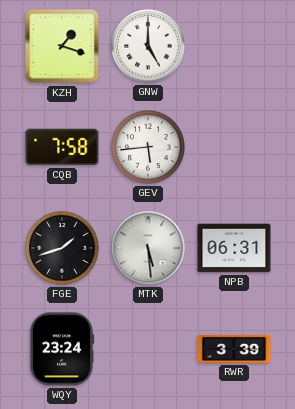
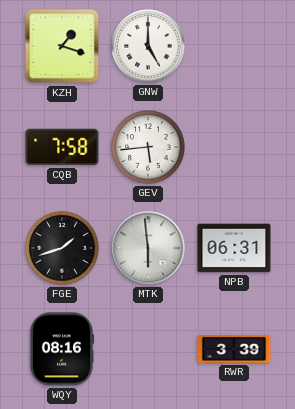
MTK: 5:29 -> 5:59
WQY: 23:24 -> 08:16
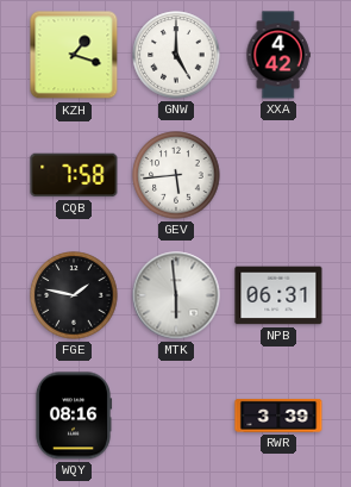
XXA: none -> 4:42
FGE: 1:42 -> 1:47
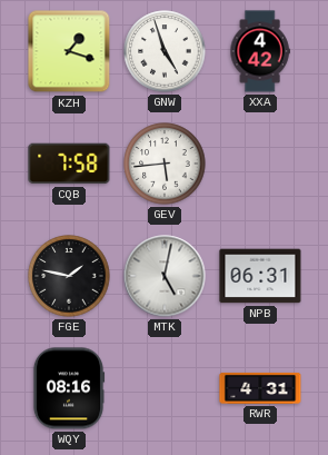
GNW: 5:00 -> 4:57
MTK: 5:59 -> 5:02
RWR: 3:39 -> 4:31
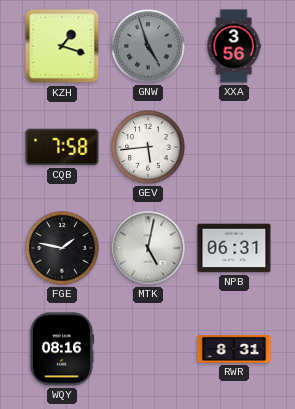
GNW dial: white -> grey
XXA: 4:42 -> 3:56
RWR: 4:31 -> 8:31
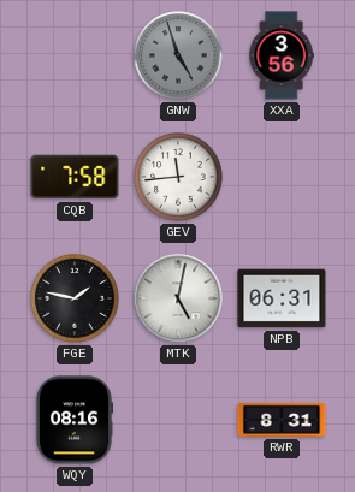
KZH: 1:18 -> none
GEV: 5:44 -> 11:44
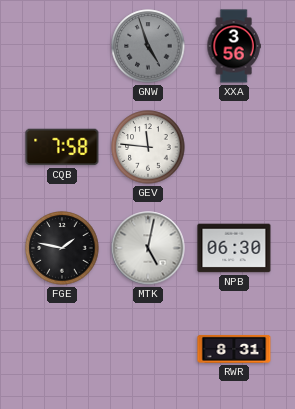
GEV: 11:44 -> 11:46
NPB: 06:31 -> 06:30
WQY: 08:16 -> none
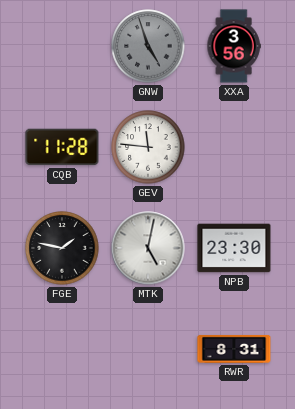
CQB: 7:58 -> 11:28
NPB: 06:30 -> 23:30
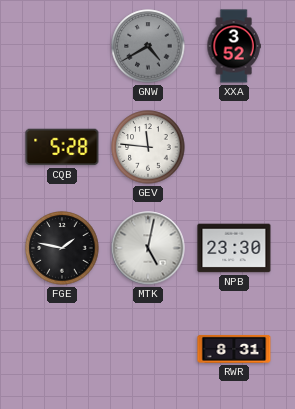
GNW: 4:57 -> 4:40
XXA: 3:56 -> 3:52
CQB: 11:28 -> 5:28
